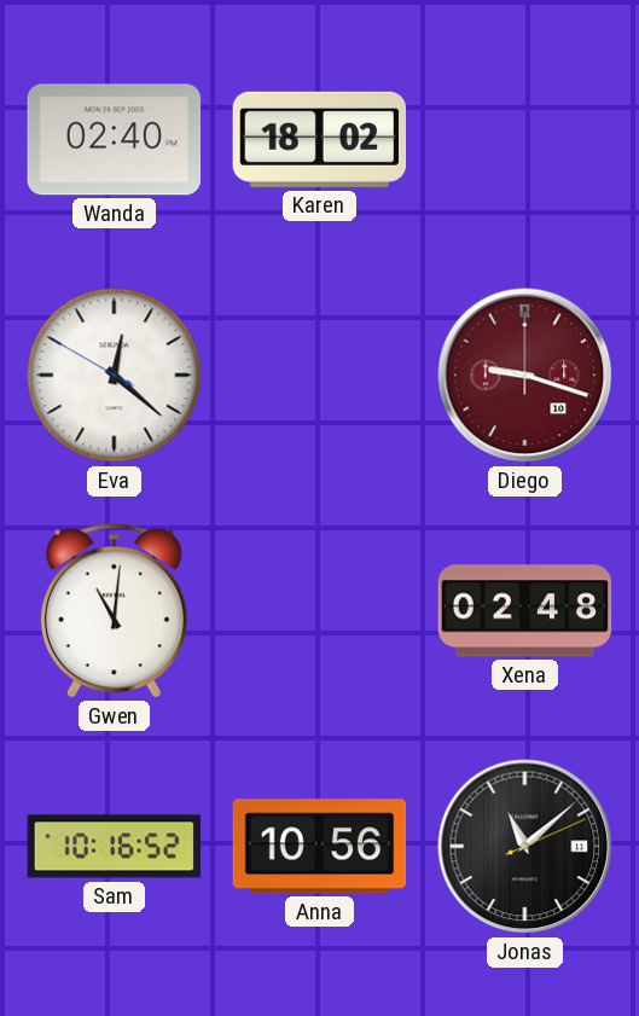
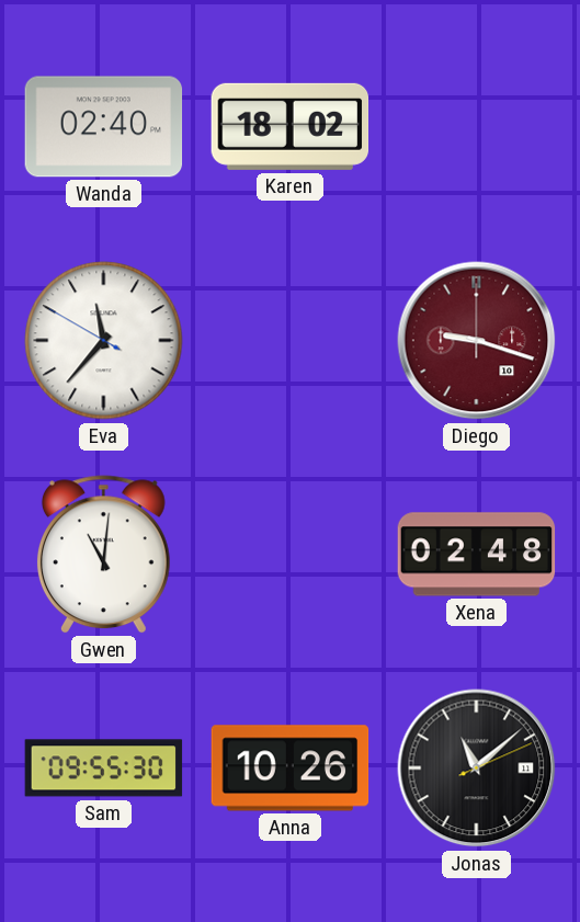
Eva: 12:21 -> 11:36
Sam: 10:16 -> 09:55
Anna: 10:56 -> 10:26
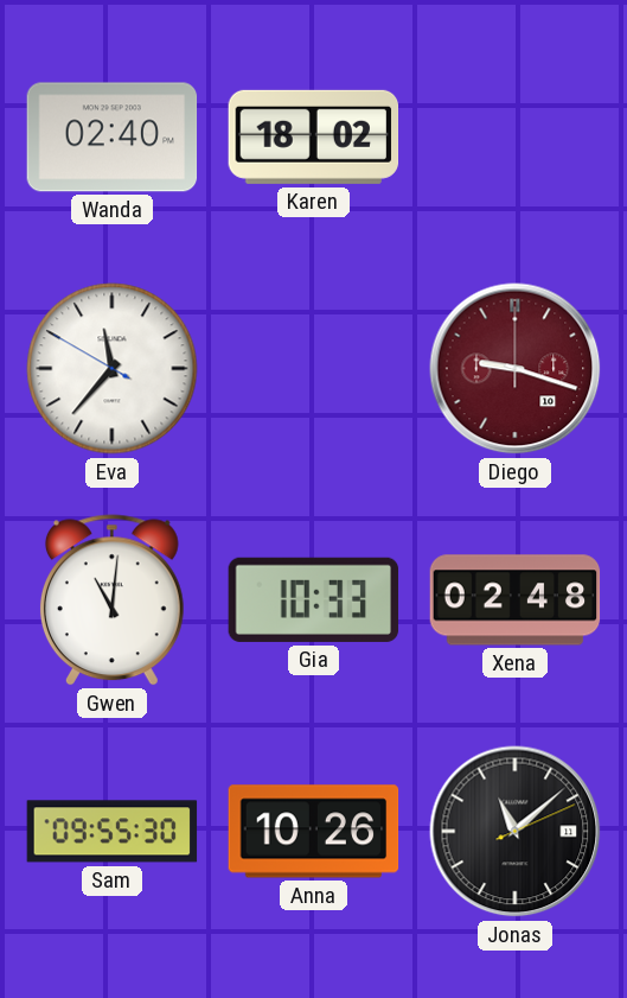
Gia: none -> 10:33
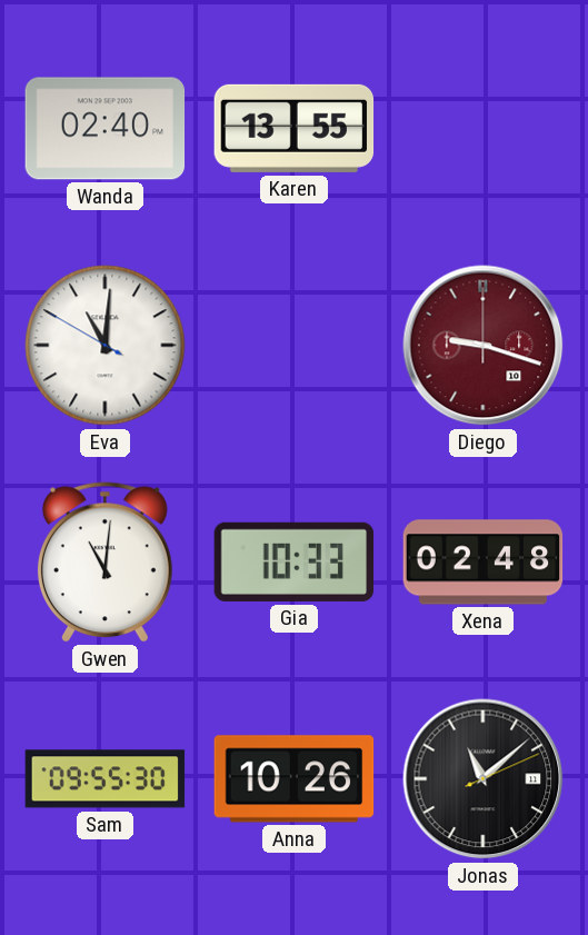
Karen: 18:02 -> 13:55
Eva: 11:36 -> 11:00
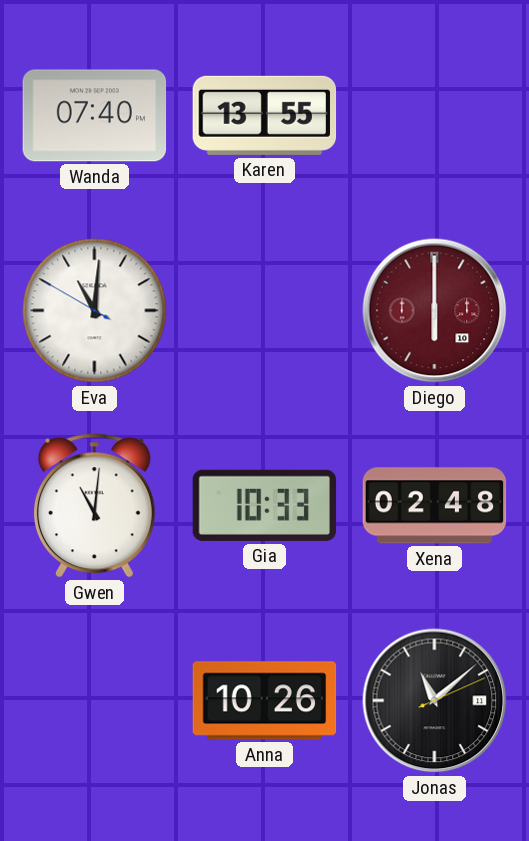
Wanda: 02:40 -> 07:40
Diego: 9:18 -> 6:00
Sam: 09:55 -> none
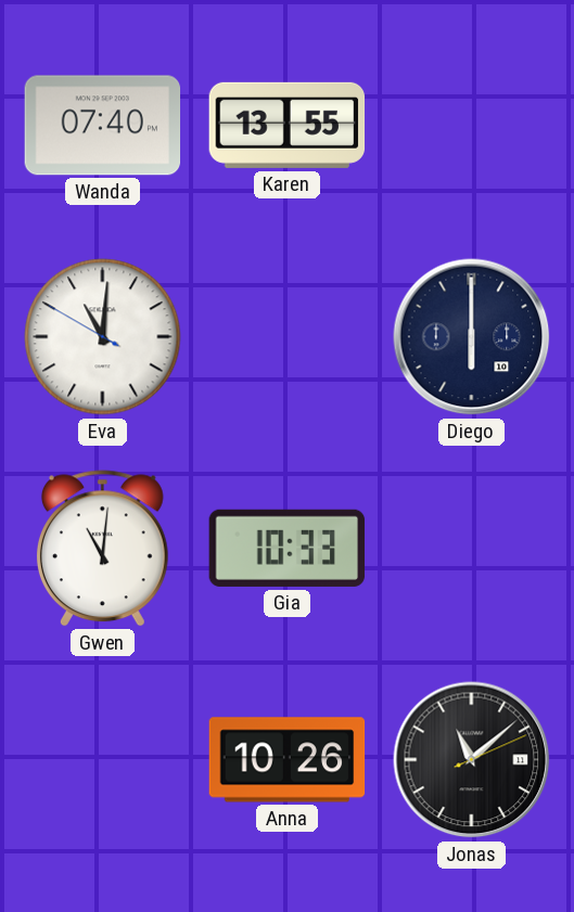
Diego dial: burgundy -> navy
Xena: 02:48 -> none
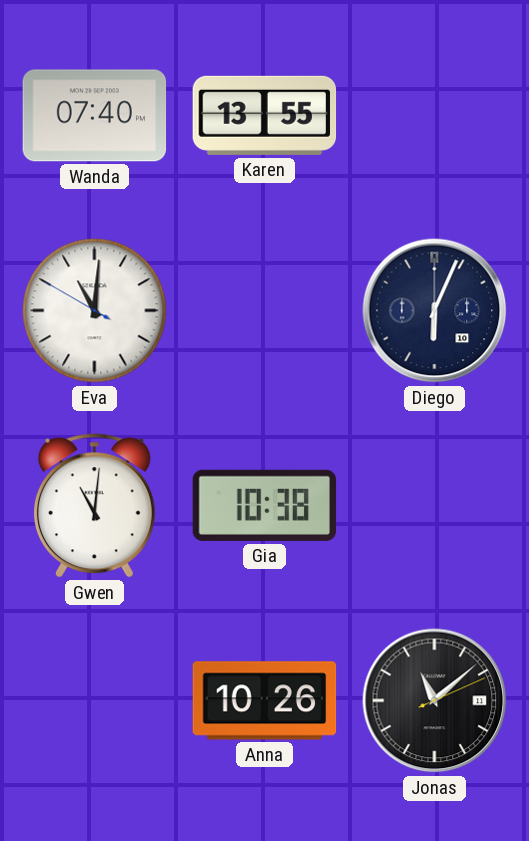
Diego: 6:00 -> 6:04
Gia: 10:33 -> 10:38
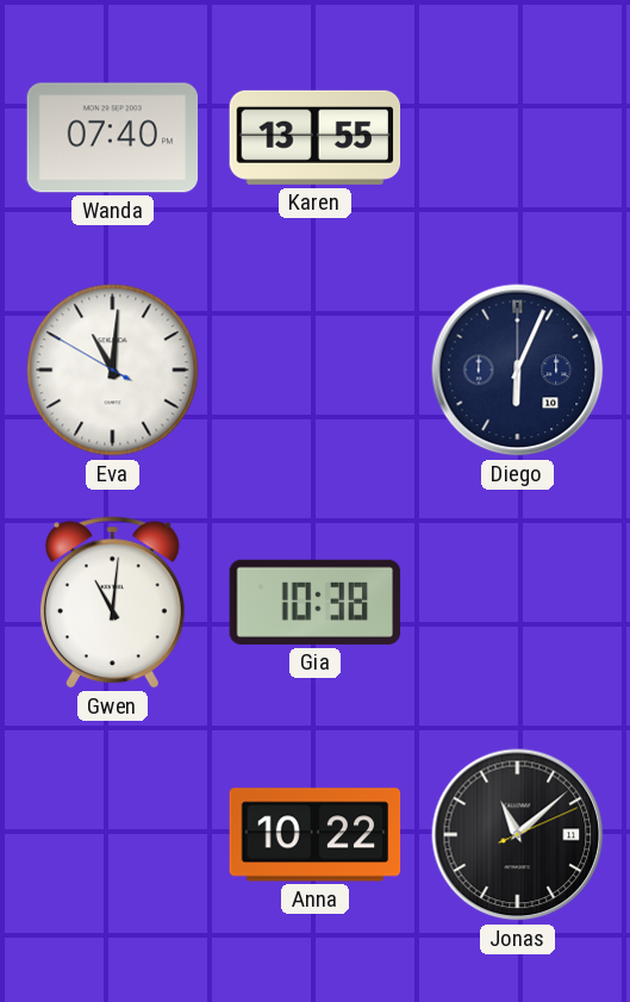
Anna: 10:26 -> 10:22
